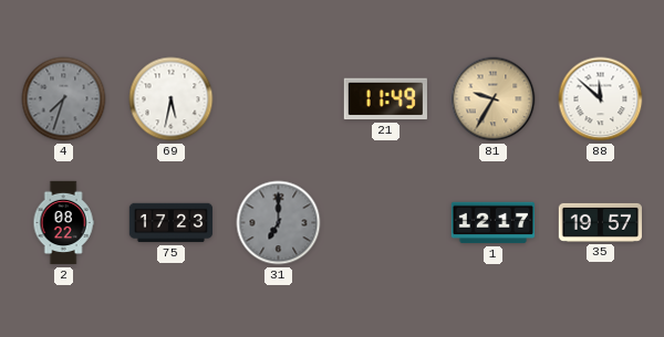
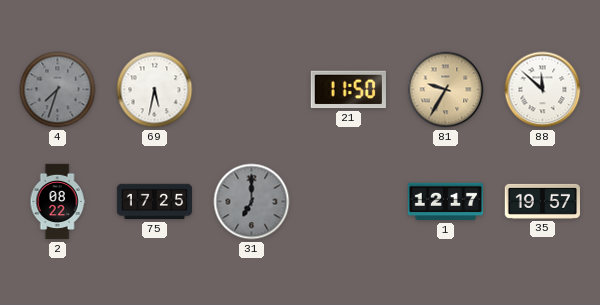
21: 11:49 -> 11:50
75: 17:23 -> 17:25
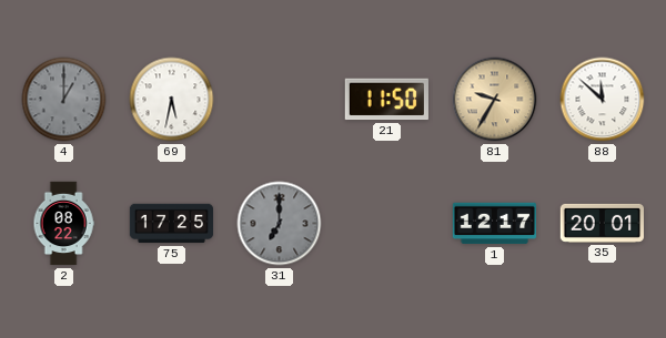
4: 7:33 -> 1:00
35: 19:57 -> 20:01
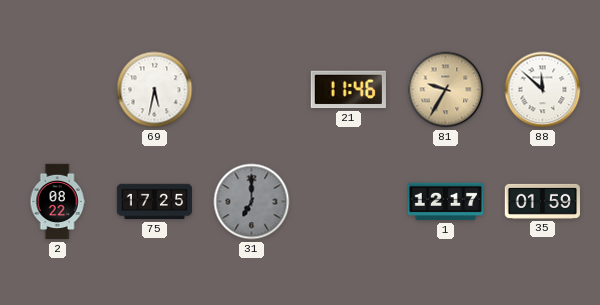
4: 1:00 -> none
21: 11:50 -> 11:46
35: 20:01 -> 01:59
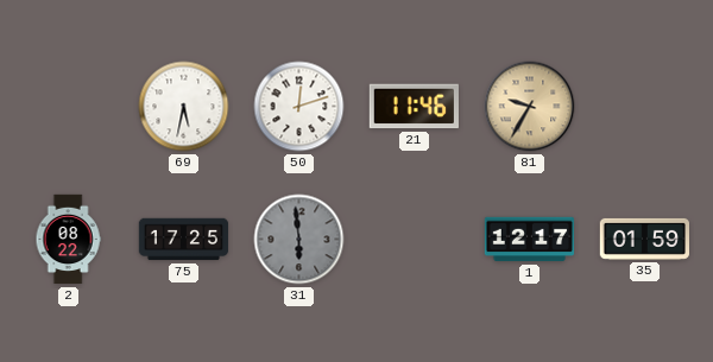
50: none -> 12:12
88: 11:52 -> none
31: 7:00 -> 5:59
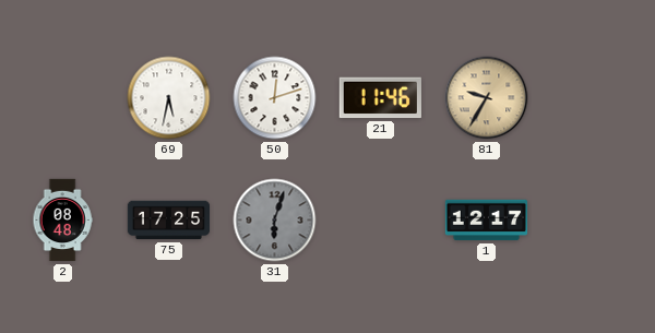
2: 08:22 -> 08:48
31: 5:59 -> 6:03
35: 01:59 -> none
